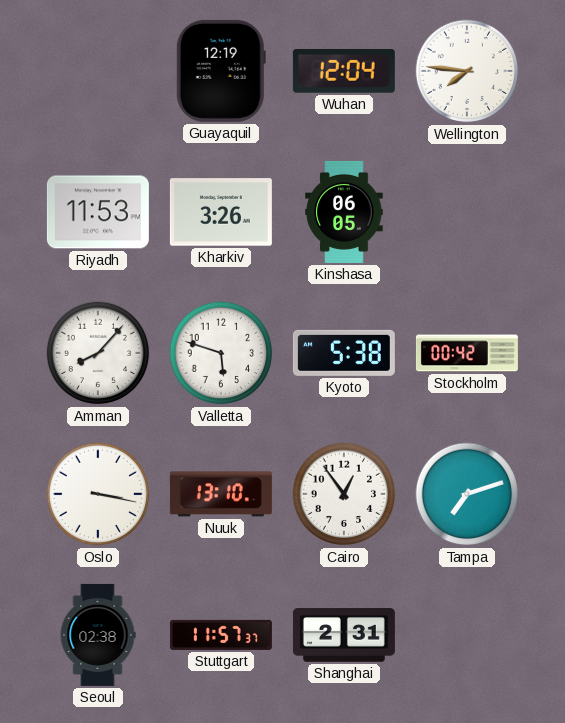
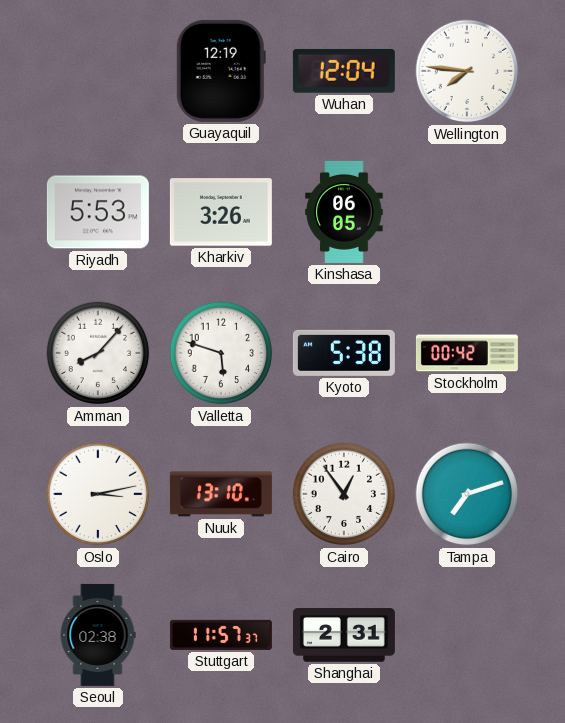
Riyadh: 11:53 -> 5:53
Oslo: 3:17 -> 3:13
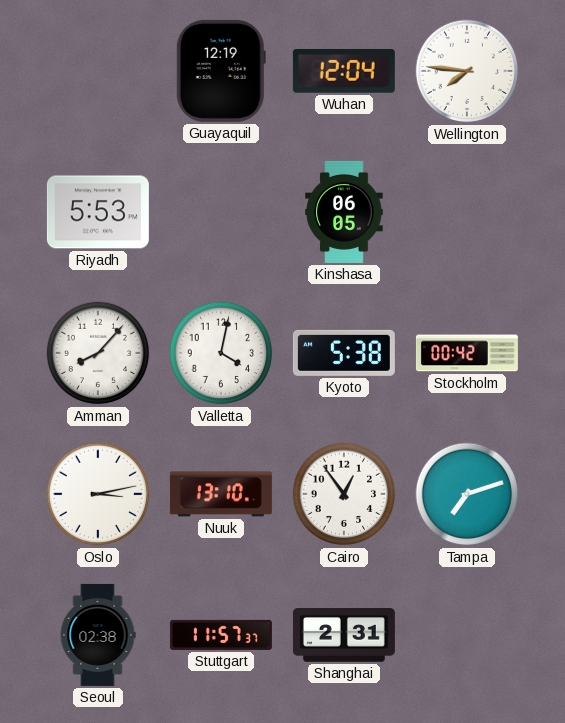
Kharkiv: 3:26 -> none
Valletta: 5:48 -> 4:02
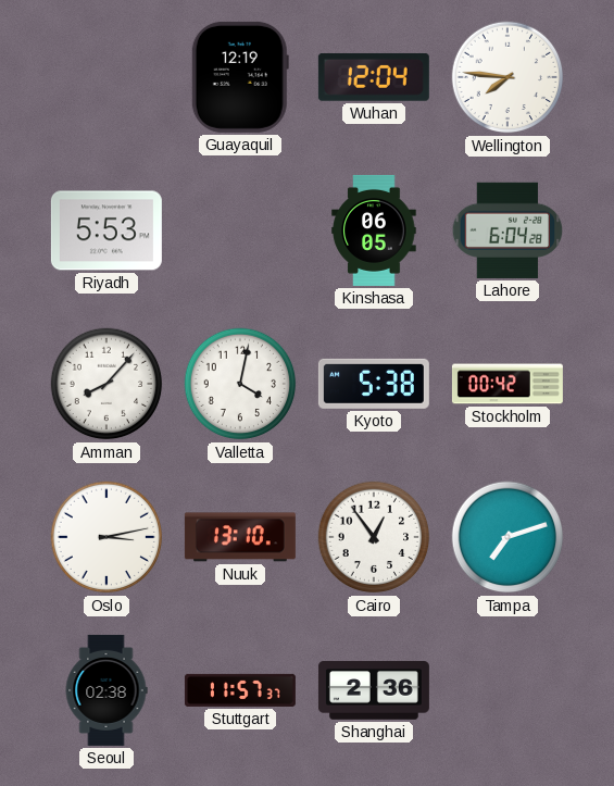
Lahore: none -> 6:04
Shanghai: 2:31 -> 2:36
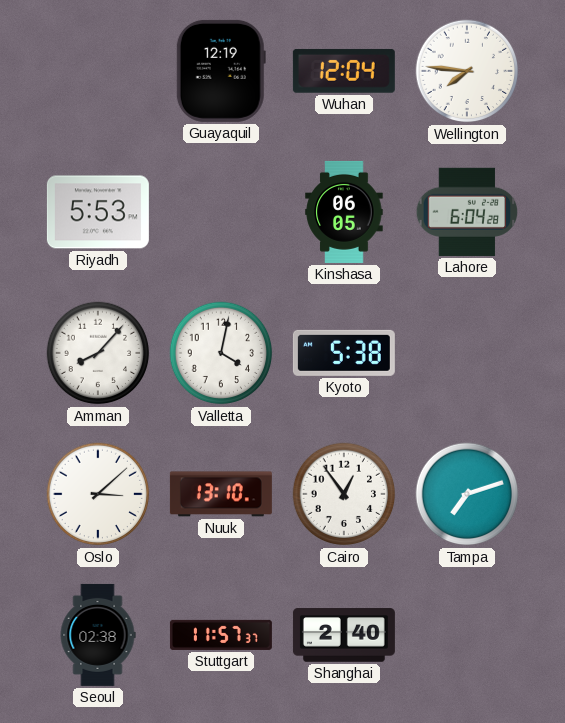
Stockholm: 00:42 -> none
Oslo: 3:13 -> 3:08
Shanghai: 2:36 -> 2:40
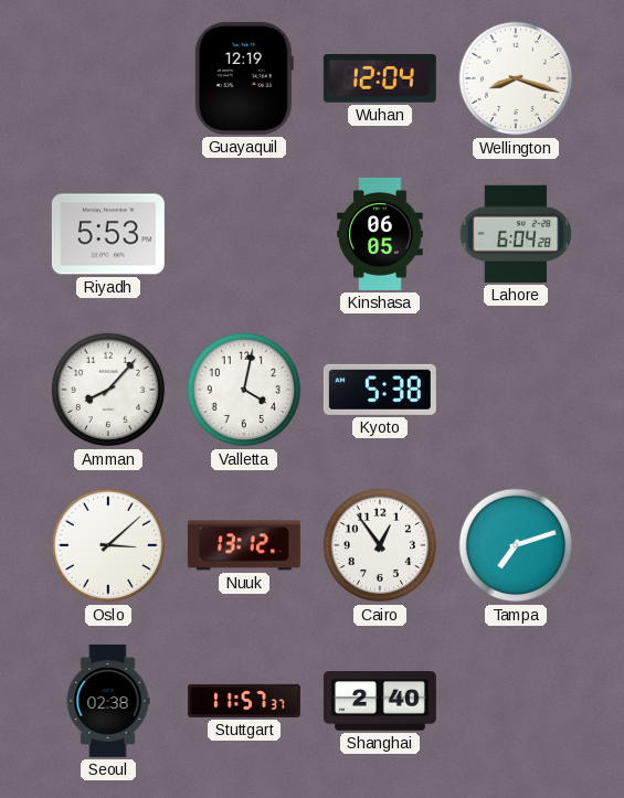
Wellington: 7:46 -> 8:18
Nuuk: 13:10 -> 13:12
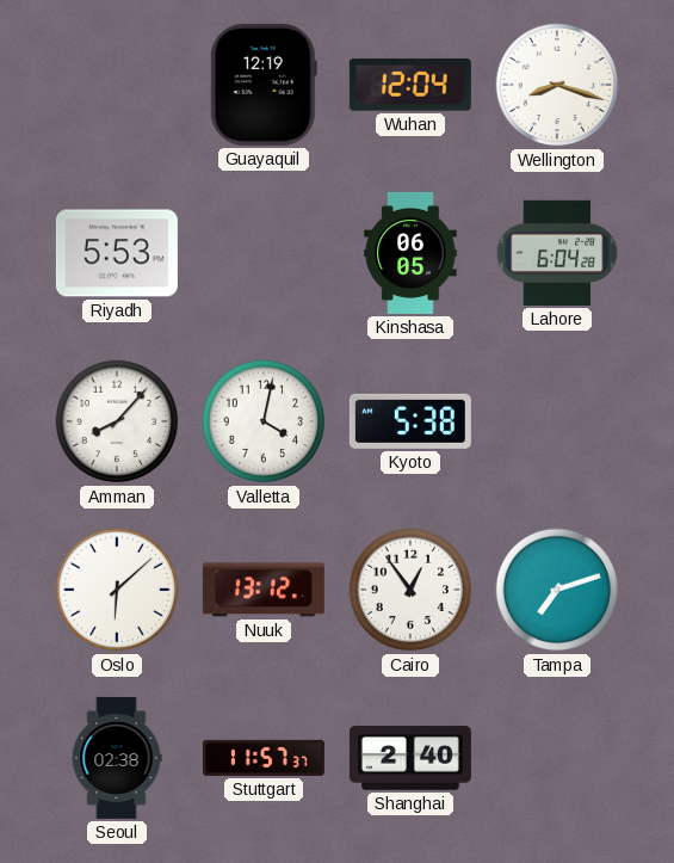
Oslo: 3:08 -> 6:08
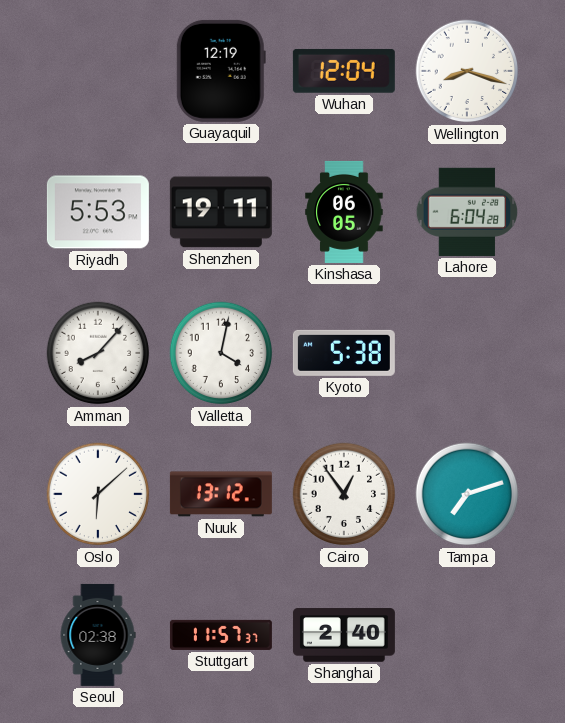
Shenzhen: none -> 19:11
